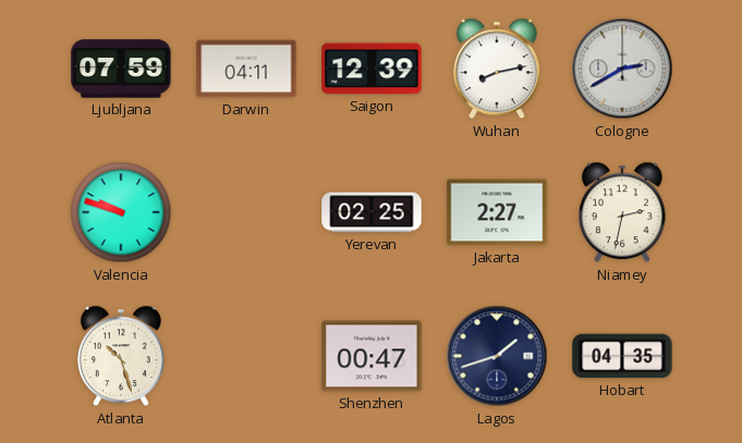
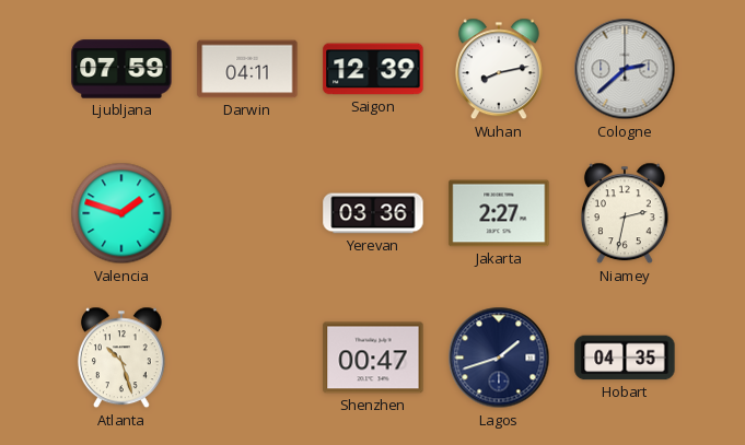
Cologne: 2:40 -> 2:38
Valencia: 9:48 -> 1:48
Yerevan: 02:25 -> 03:36
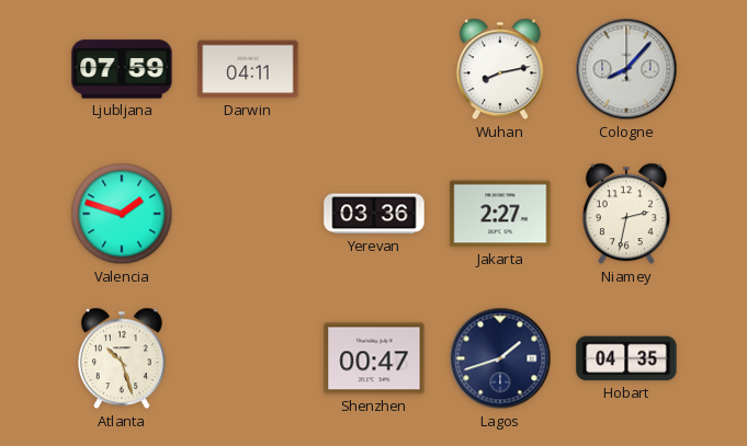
Saigon: 12:39 -> none
Cologne: 2:38 -> 8:07
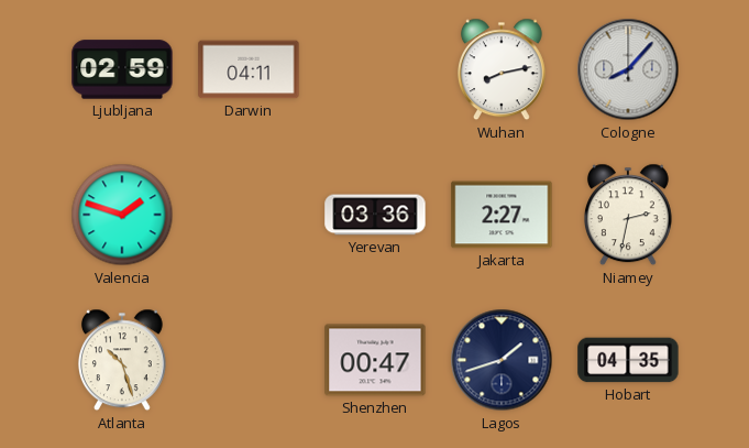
Ljubljana: 07:59 -> 02:59
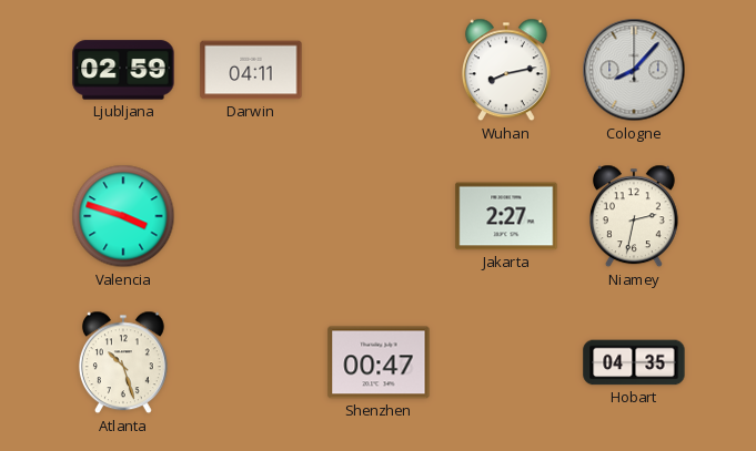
Valencia: 1:48 -> 3:48
Yerevan: 03:36 -> none
Lagos: 1:42 -> none
